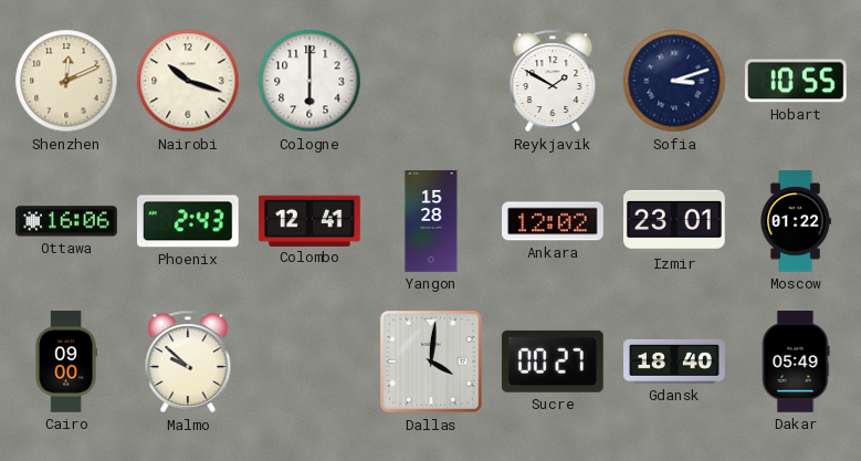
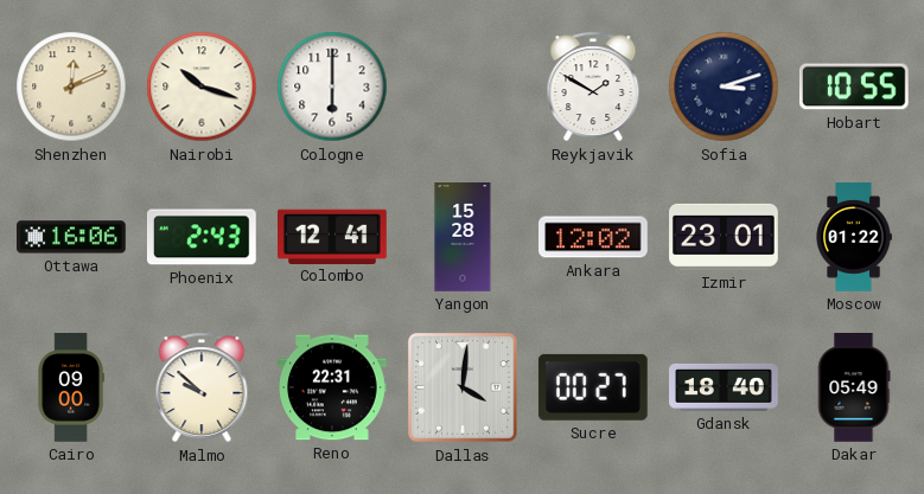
Reno: none -> 22:31
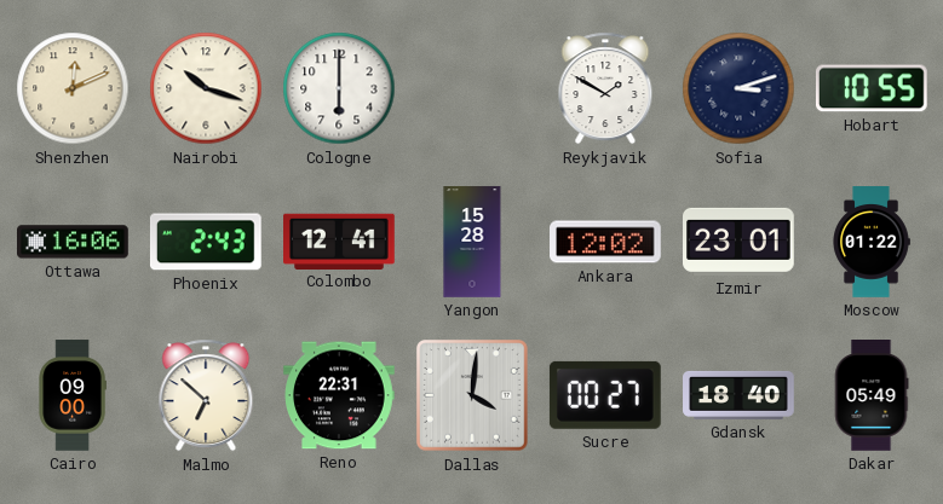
Malmo: 9:52 -> 6:52
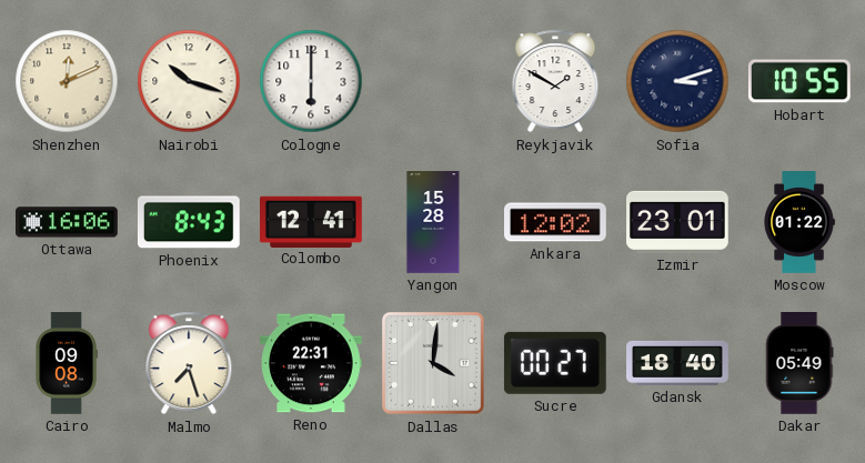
Phoenix: 2:43 -> 8:43
Cairo: 09:00 -> 09:08
Malmo: 6:52 -> 7:27
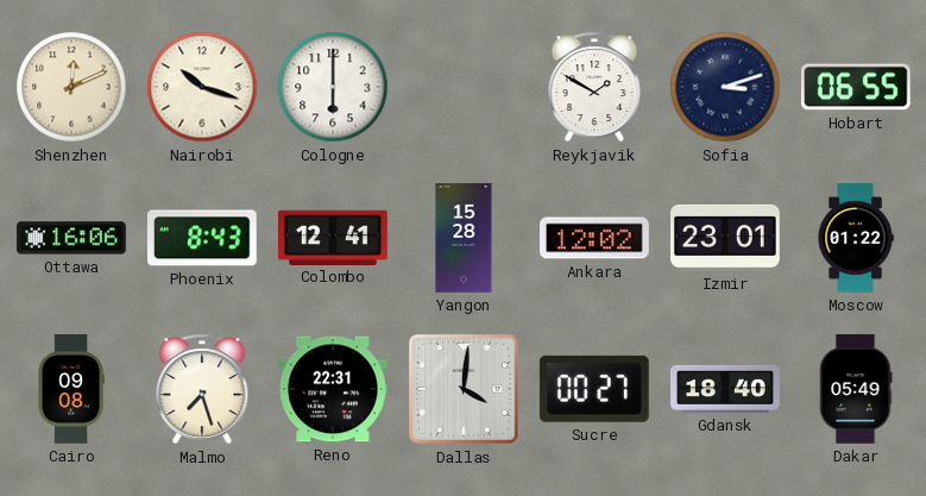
Hobart: 10:55 -> 06:55
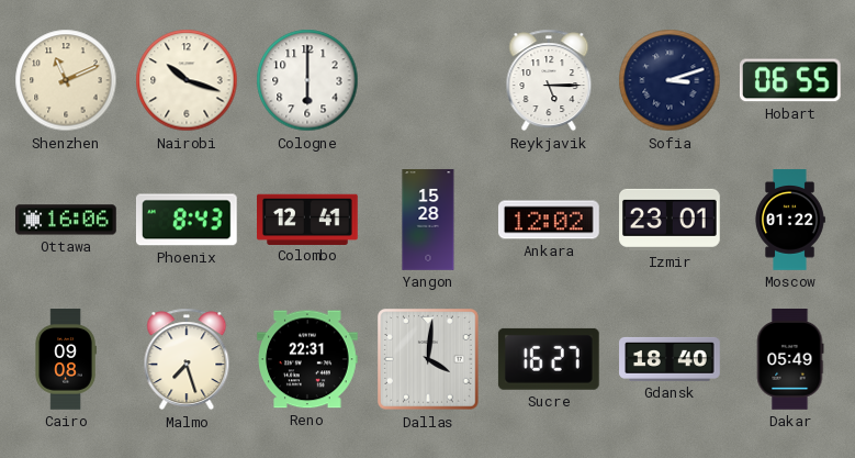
Shenzhen: 12:11 -> 11:11
Reykjavik: 1:50 -> 5:15
Sucre: 00:27 -> 16:27
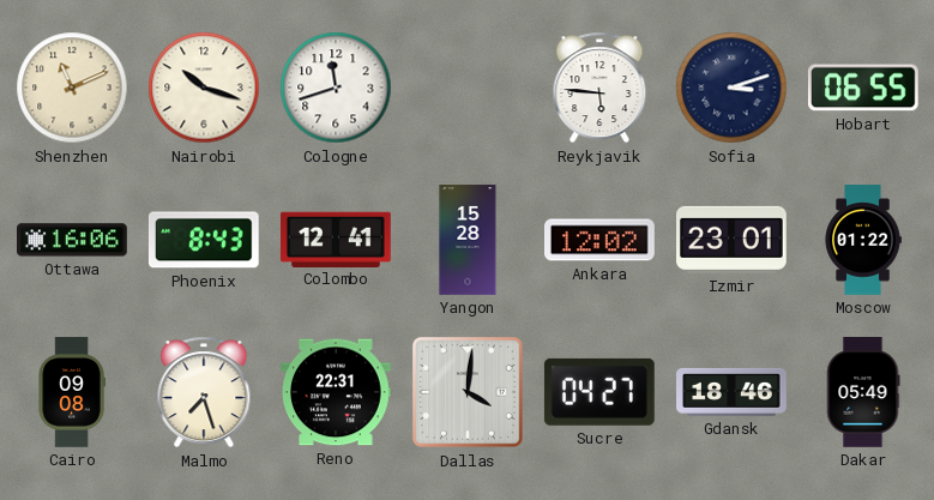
Cologne: 6:00 -> 11:42
Reykjavik: 5:15 -> 5:46
Sucre: 16:27 -> 04:27
Gdansk: 18:40 -> 18:46
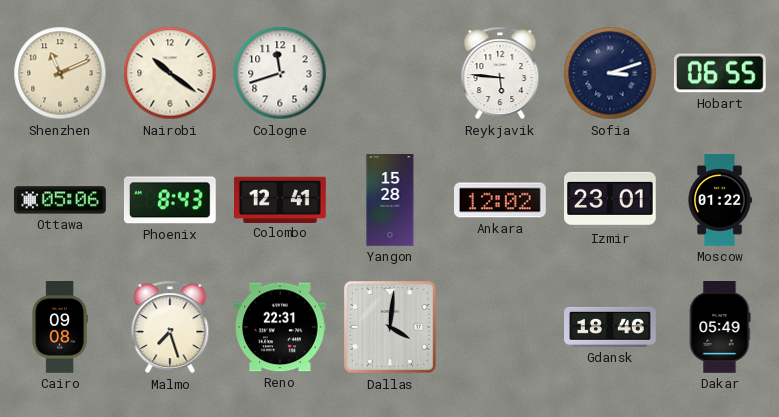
Nairobi: 10:18 -> 10:21
Ottawa: 16:06 -> 05:06
Sucre: 04:27 -> none
